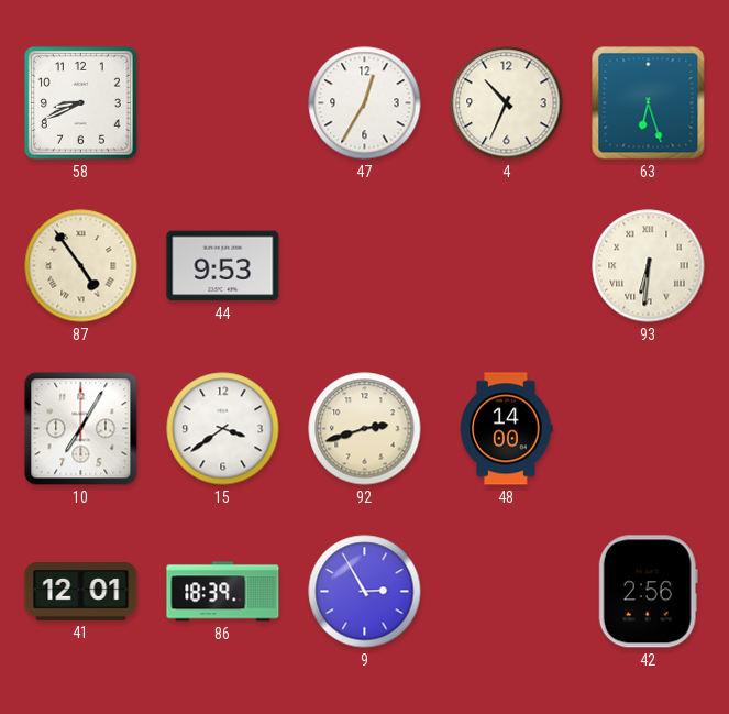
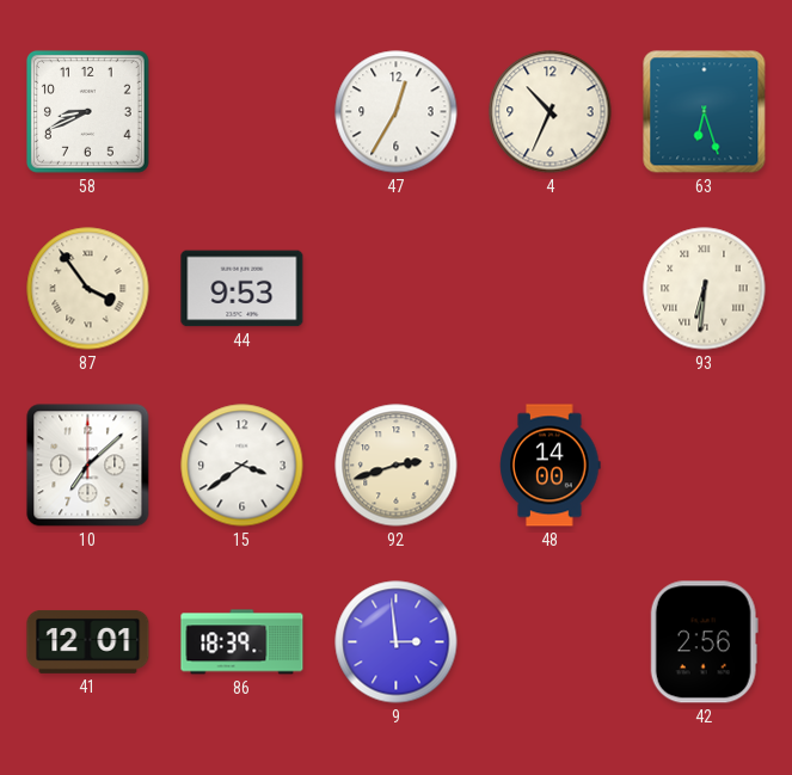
87: 4:54 -> 3:54
10: 7:05 -> 7:08
9: 2:55 -> 2:59
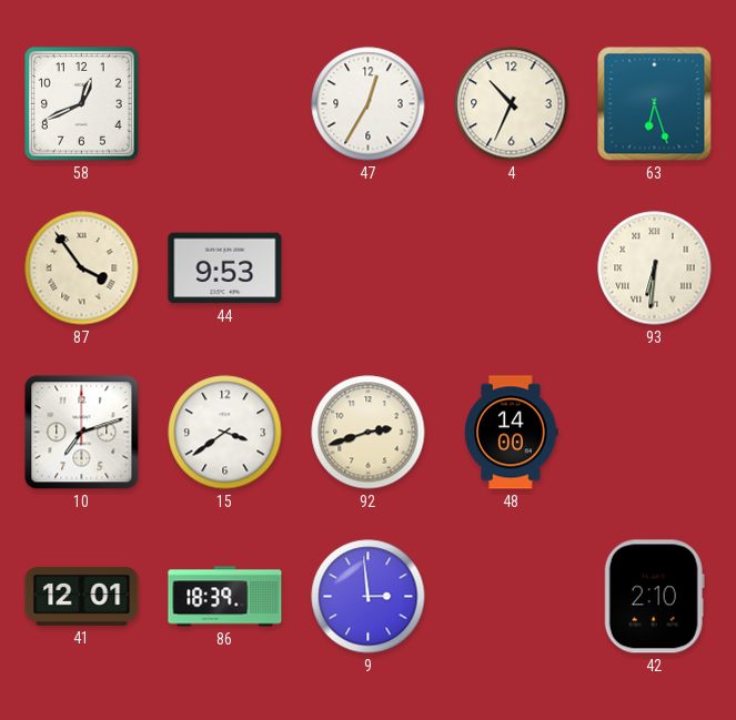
58: 8:41 -> 12:41
10: 7:08 -> 7:12
42: 2:56 -> 2:10
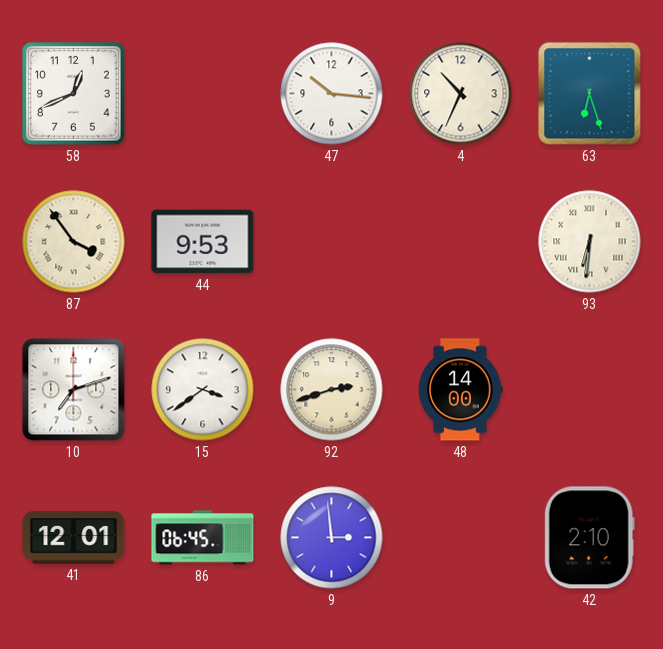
47: 12:35 -> 10:16
86: 18:39 -> 06:45
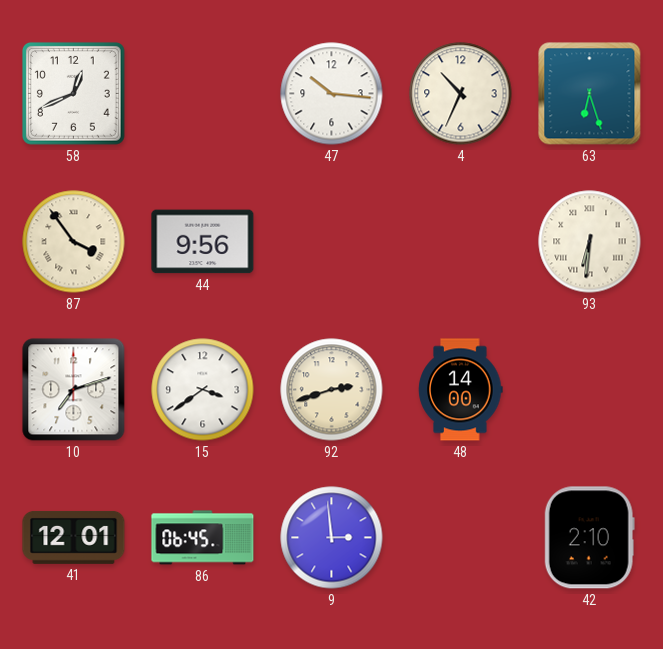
44: 9:53 -> 9:56
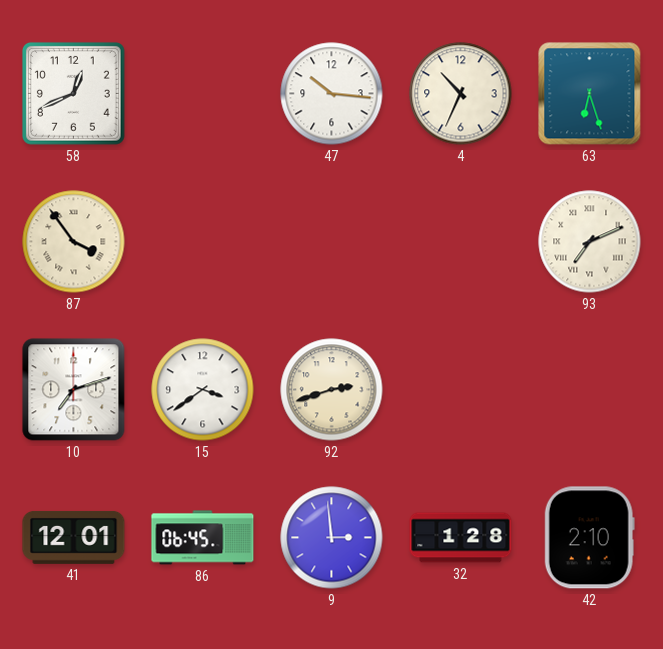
44: 9:56 -> none
93: 6:31 -> 7:11
48: 14:00 -> none
32: none -> 1:28
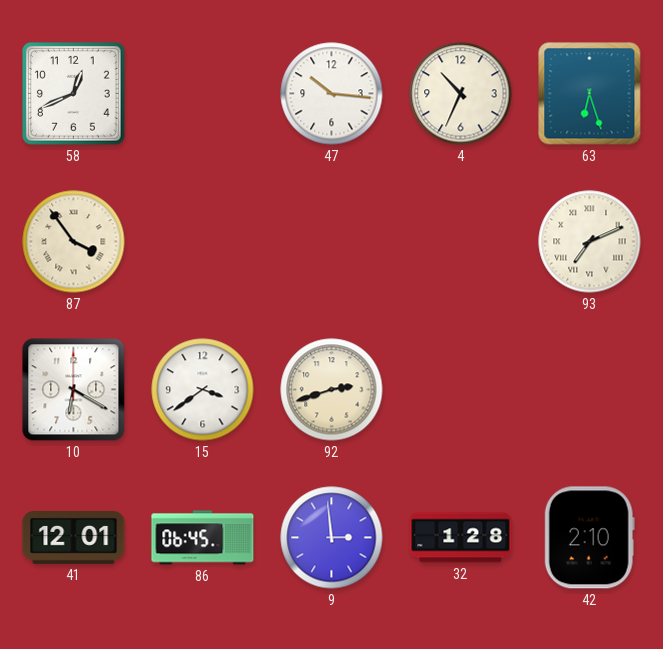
10: 7:12 -> 6:20
